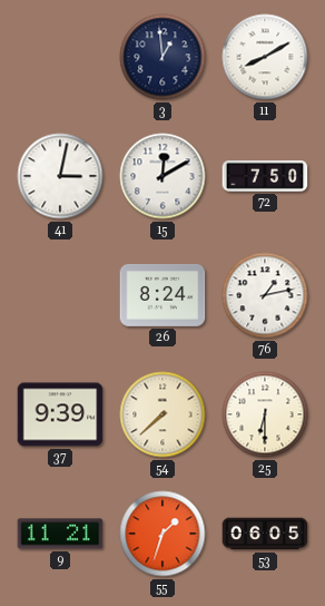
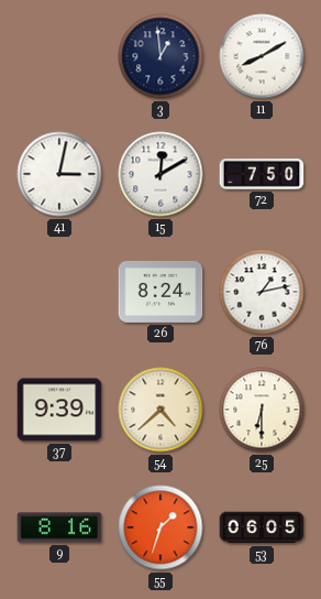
54: 7:38 -> 4:38
9: 11:21 -> 8:16
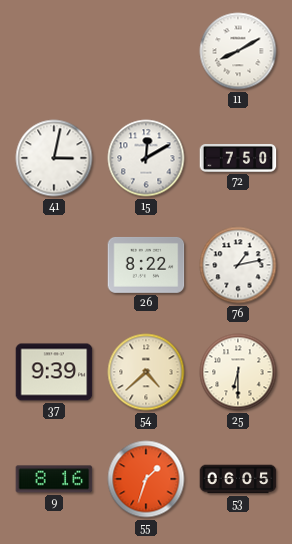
3: 12:59 -> none
26: 8:24 -> 8:22
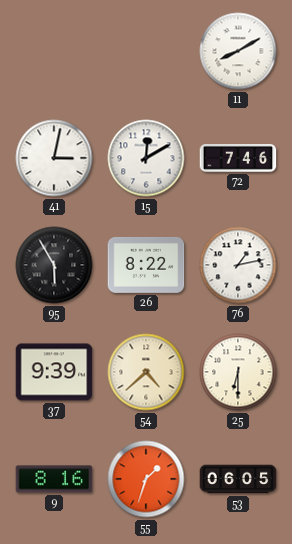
72: 7:50 -> 7:46
95: none -> 5:55
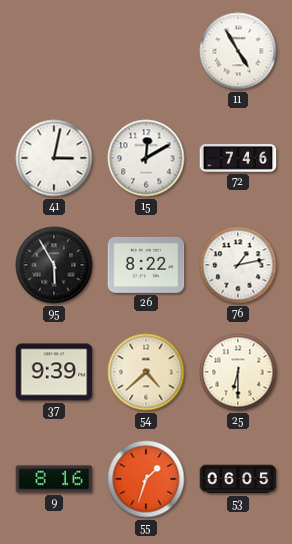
11: 8:10 -> 4:55
